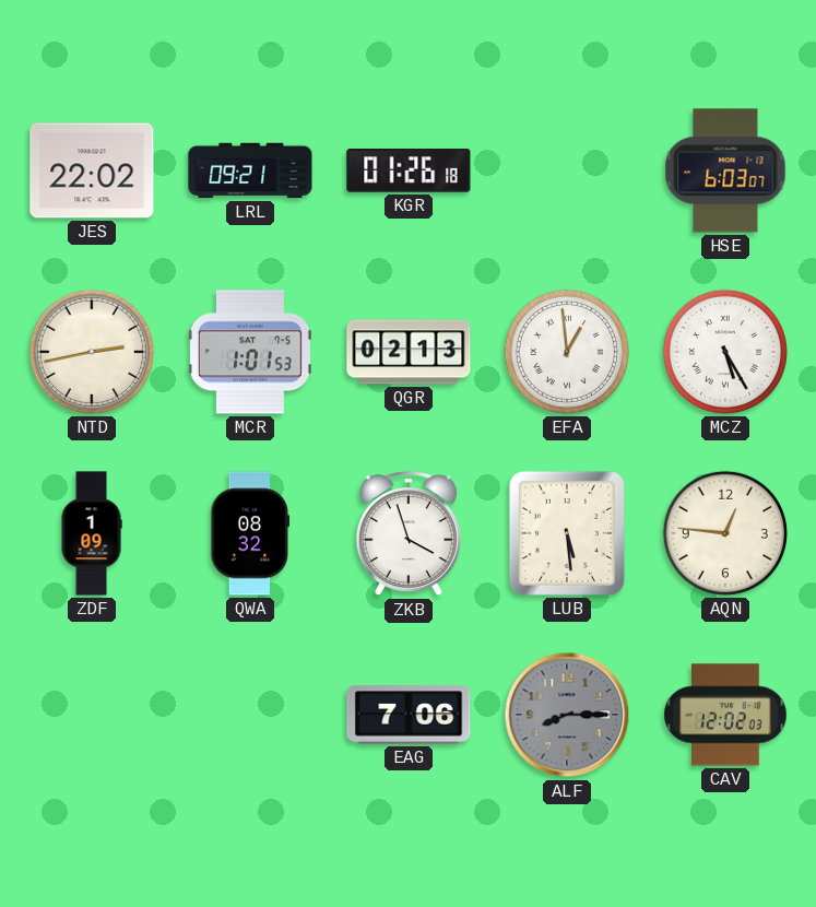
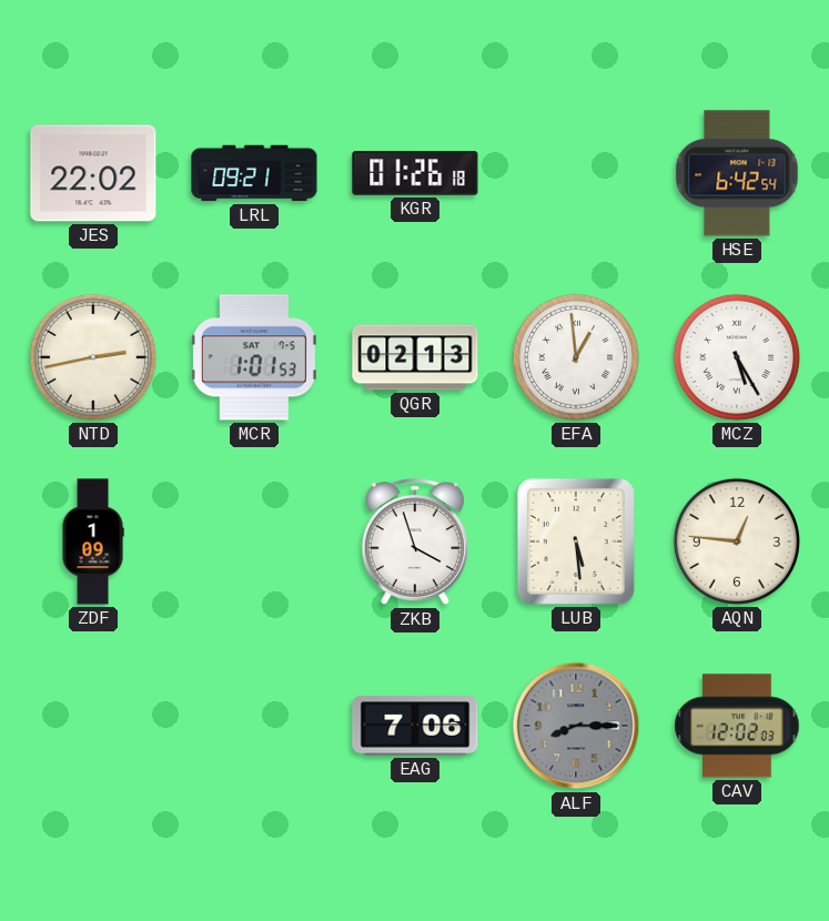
HSE: 6:03 -> 6:42
QWA: 08:32 -> none
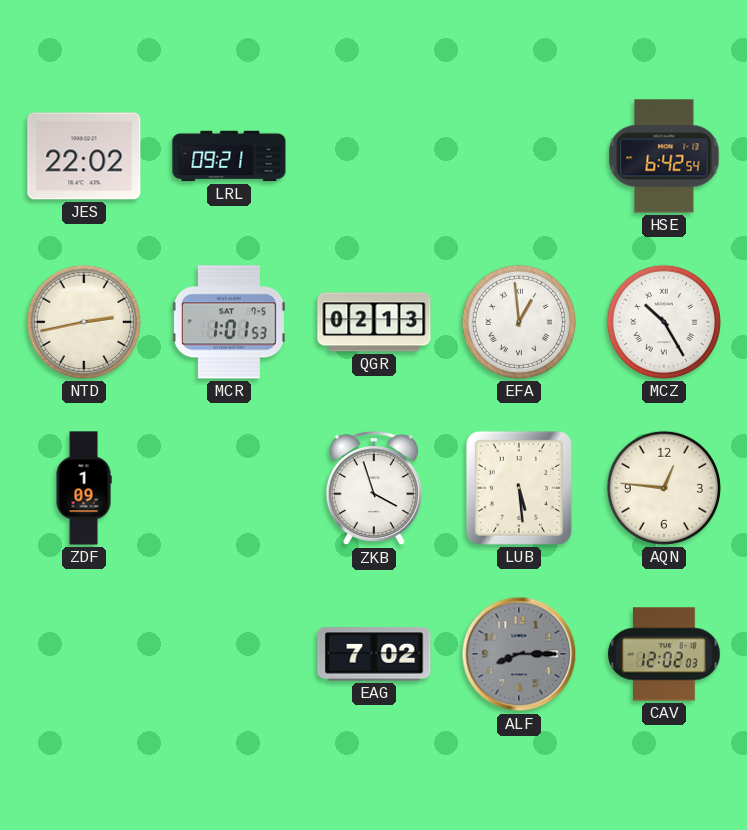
KGR: 01:26 -> none
MCZ: 5:25 -> 10:25
EAG: 7:06 -> 7:02
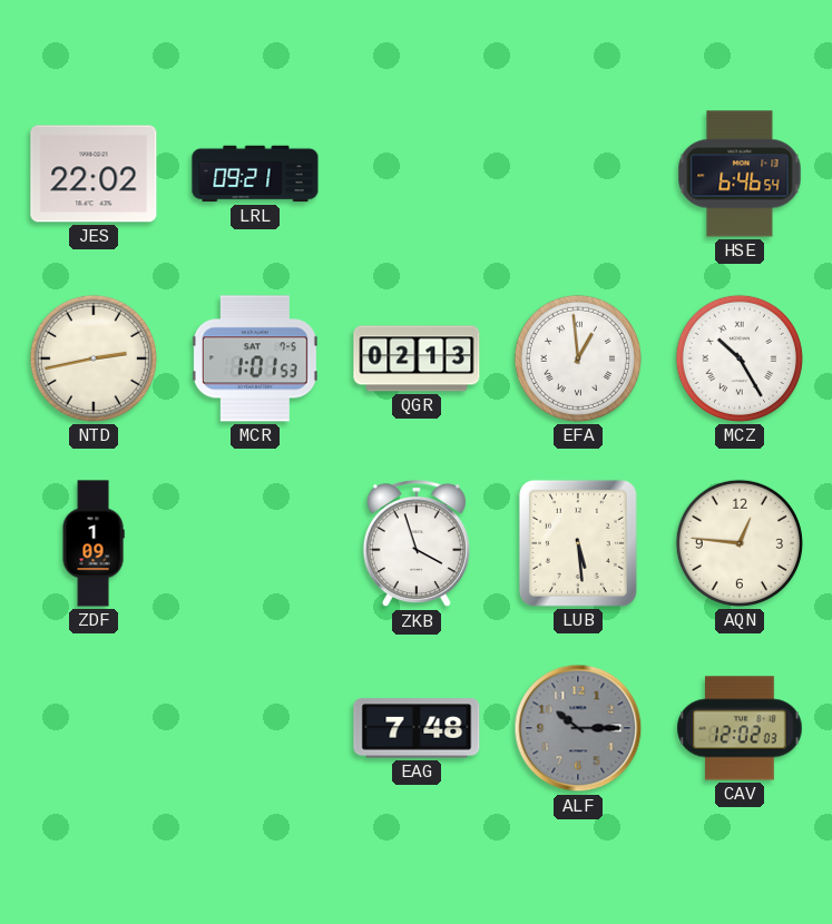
HSE: 6:42 -> 6:46
EAG: 7:02 -> 7:48
ALF: 8:15 -> 10:15
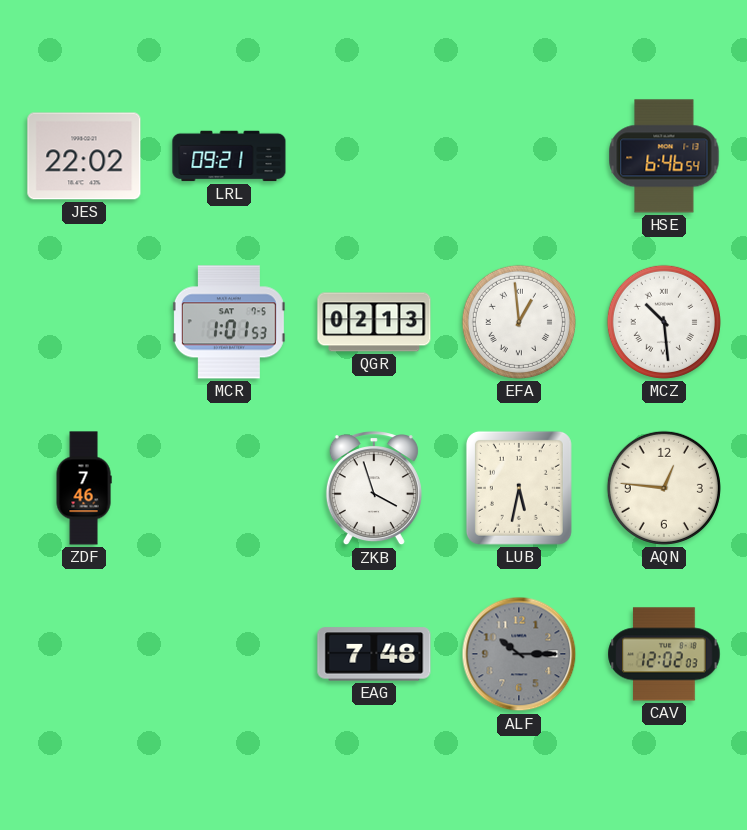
NTD: 2:43 -> none
MCZ: 10:25 -> 10:29
ZDF: 1:09 -> 7:46
LUB: 5:29 -> 5:32
